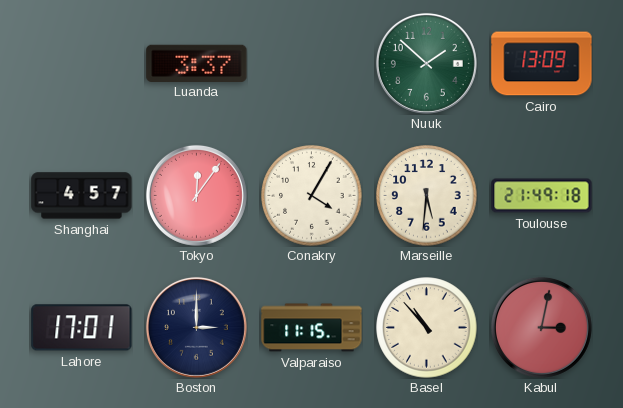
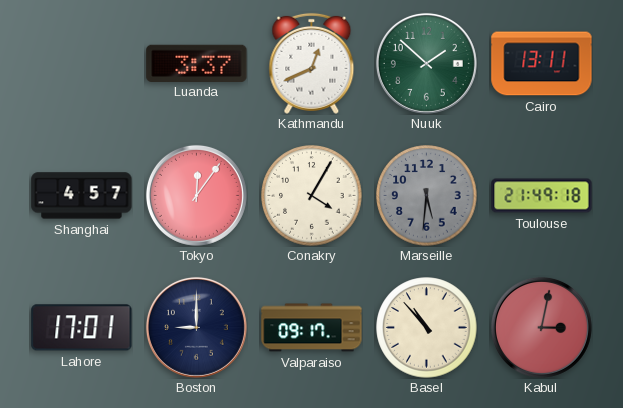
Kathmandu: none -> 12:41
Cairo: 13:09 -> 13:11
Marseille dial: cream -> grey
Boston: 3:00 -> 9:00
Valparaiso: 11:15 -> 09:17
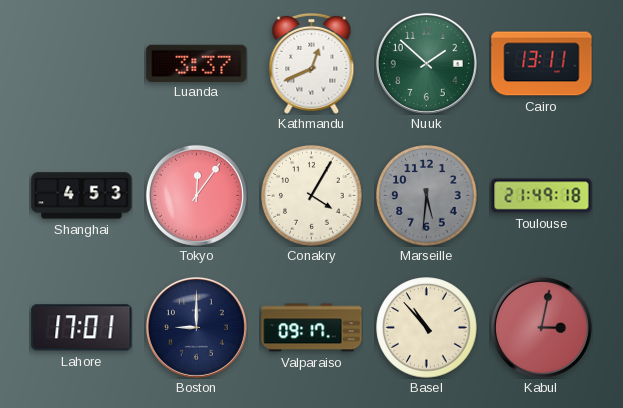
Shanghai: 4:57 -> 4:53
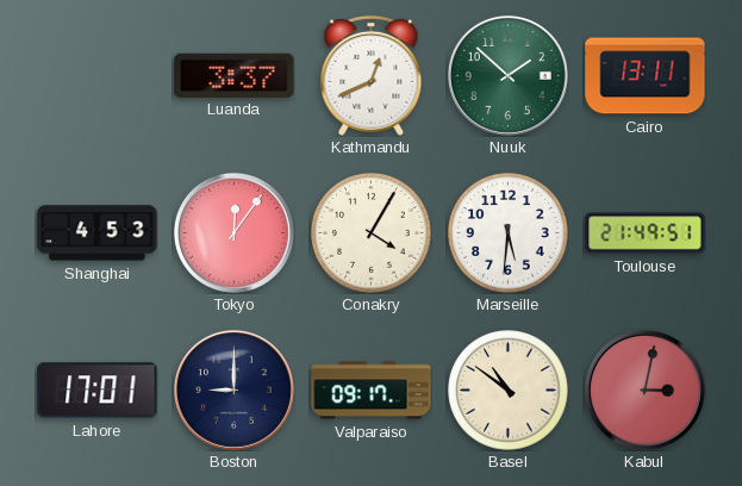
Marseille dial: grey -> white
Toulouse: 21:49:18 -> 21:49:51
Basel: 10:53 -> 10:51
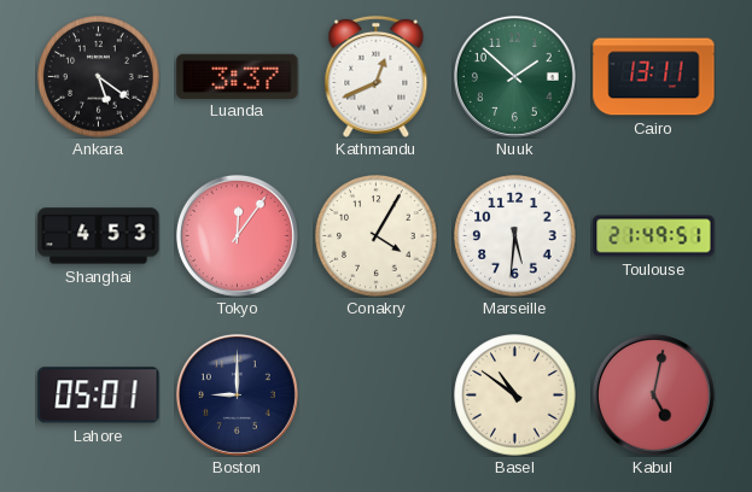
Ankara: none -> 5:21
Lahore: 17:01 -> 05:01
Valparaiso: 09:17 -> none
Kabul: 3:02 -> 5:02
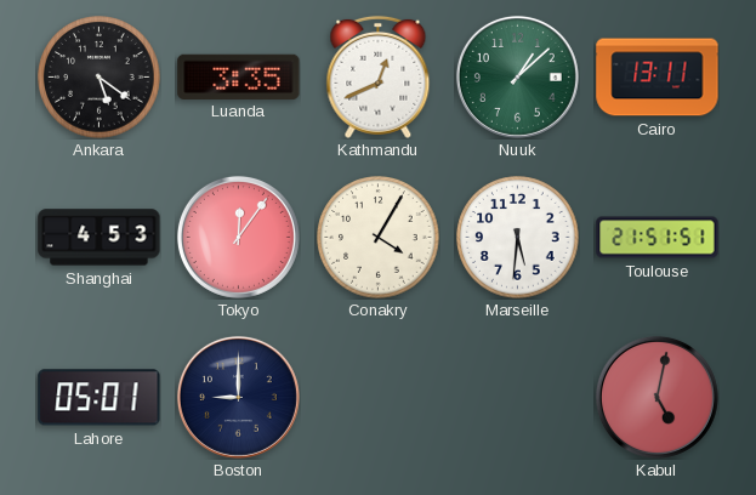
Luanda: 3:37 -> 3:35
Nuuk: 1:52 -> 1:08
Toulouse: 21:49 -> 21:51
Basel: 10:51 -> none
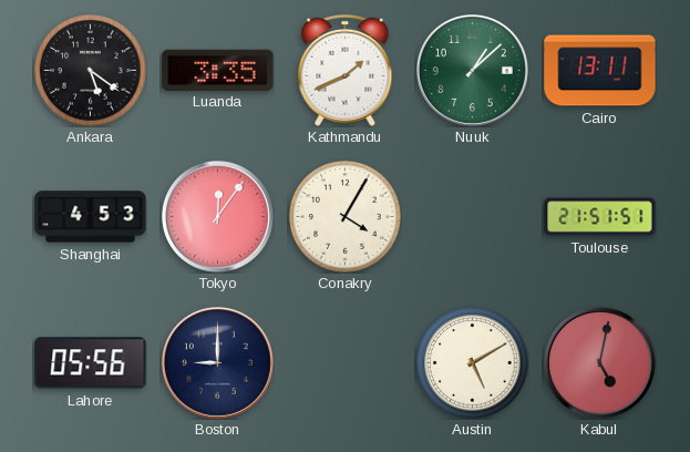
Kathmandu: 12:41 -> 1:41
Marseille: 5:31 -> none
Lahore: 05:01 -> 05:56
Austin: none -> 5:10
